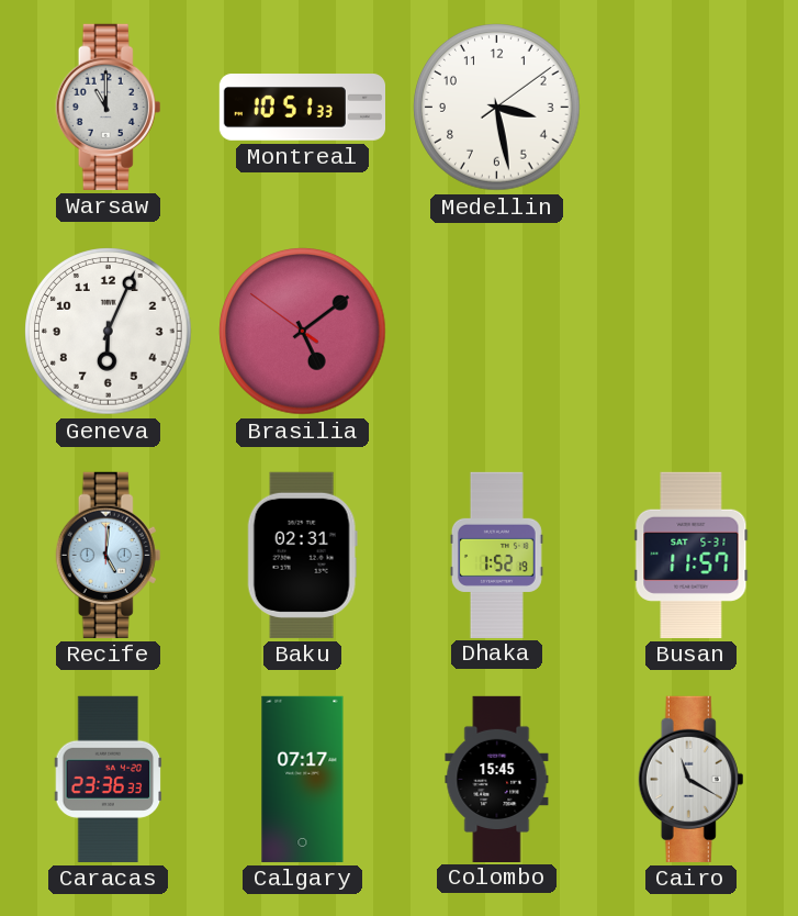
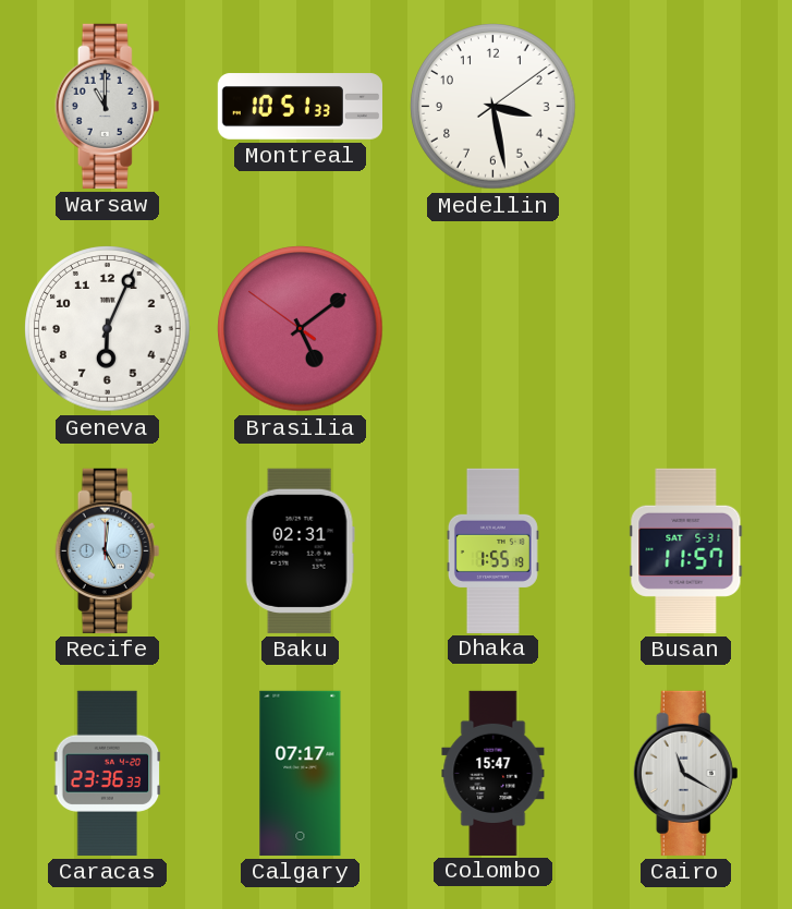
Dhaka: 1:52 -> 1:55
Colombo: 15:45 -> 15:47
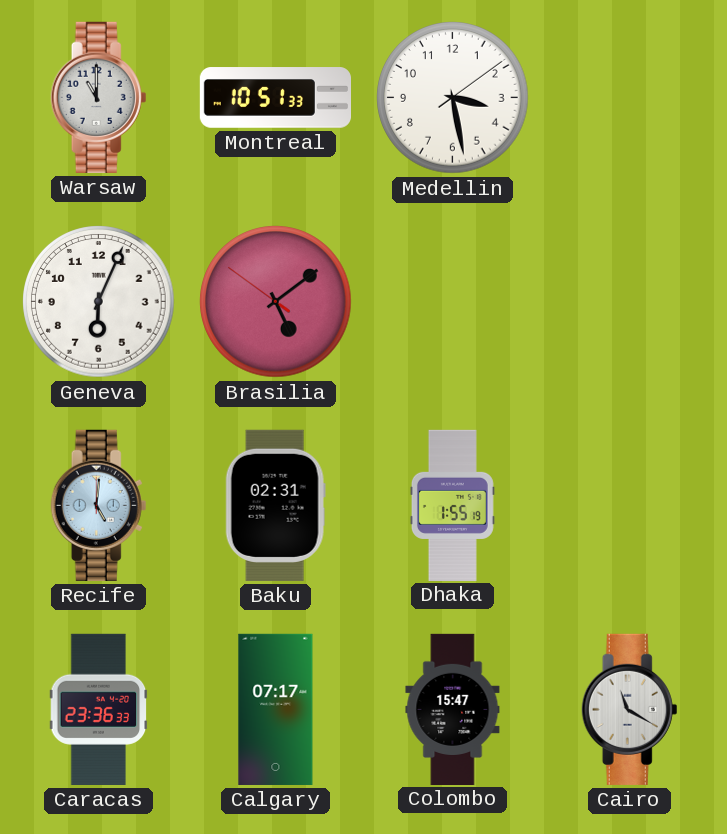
Busan: 11:57 -> none
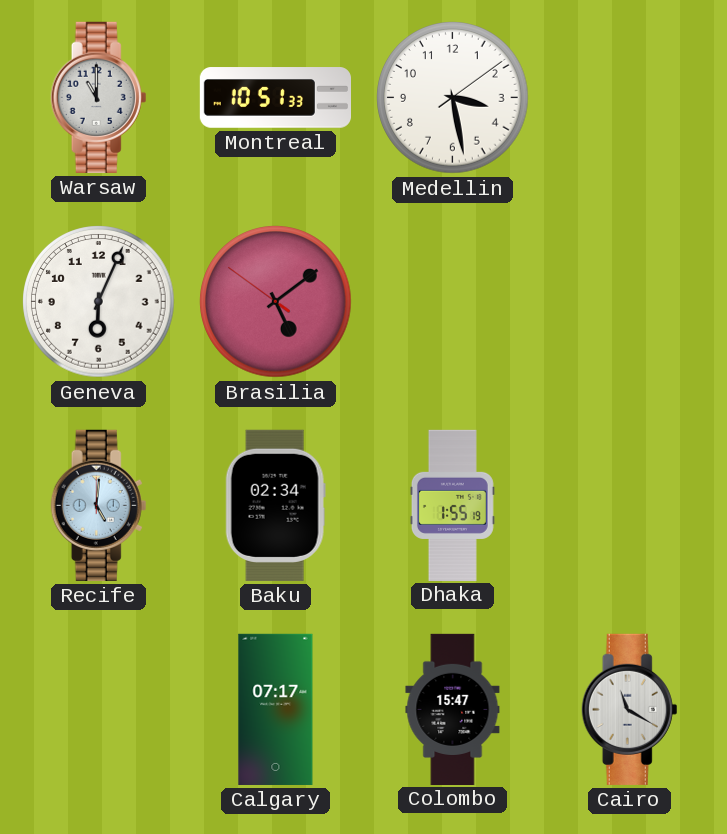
Baku: 02:31 -> 02:34
Caracas: 23:36 -> none
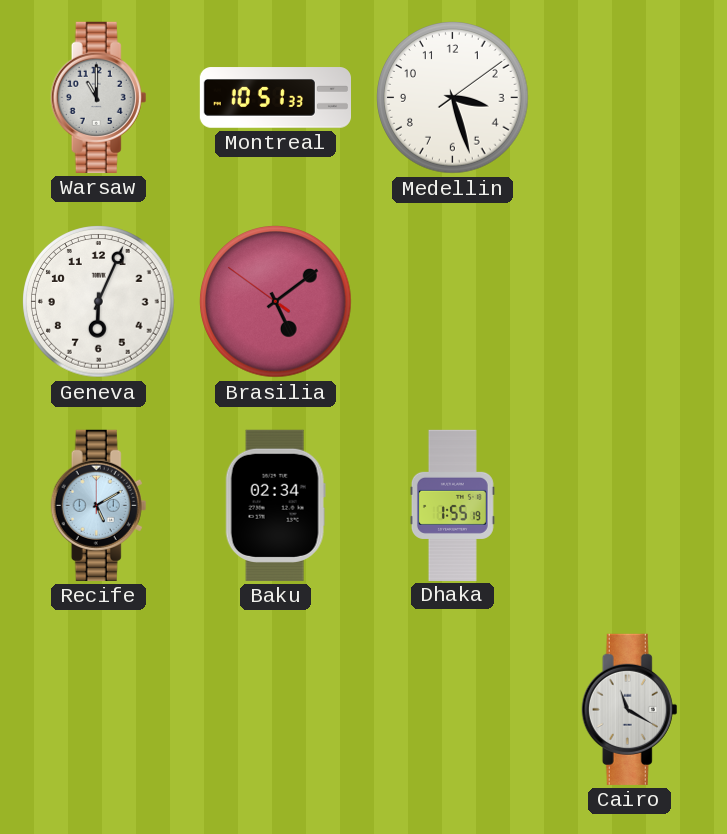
Medellin: 3:28 -> 3:27
Recife: 5:01 -> 5:10
Calgary: 07:17 -> none
Colombo: 15:47 -> none
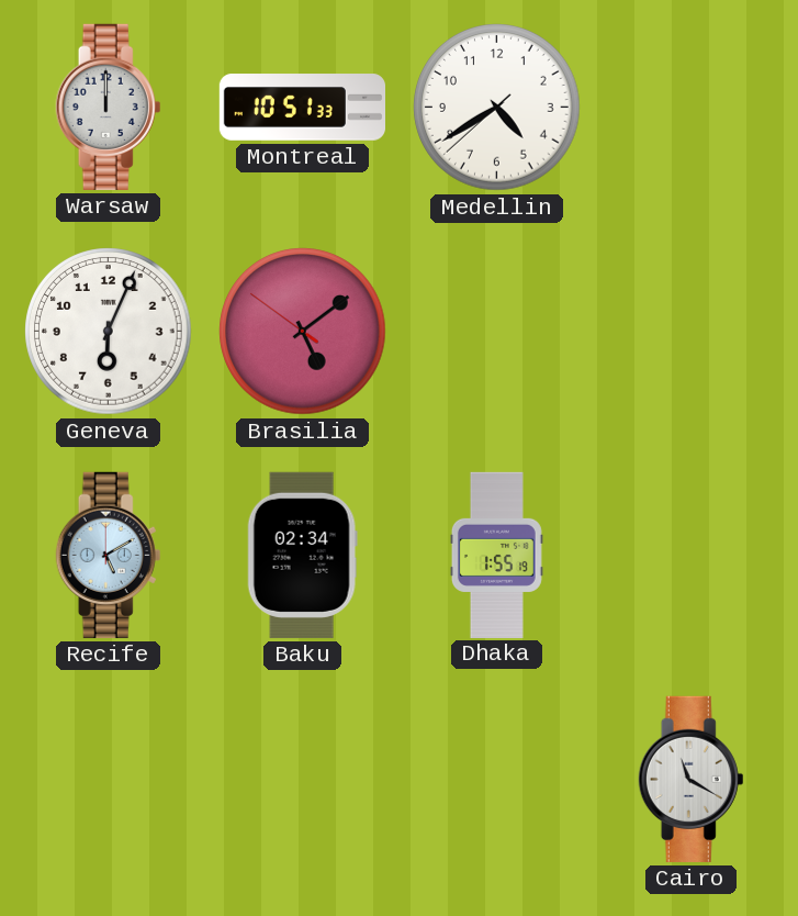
Warsaw: 11:00 -> 12:00
Medellin: 3:27 -> 4:39
